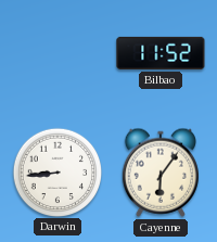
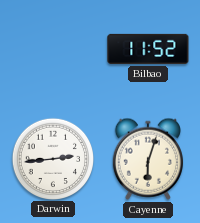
Darwin: 8:44 -> 2:44
Cayenne: 6:06 -> 6:03
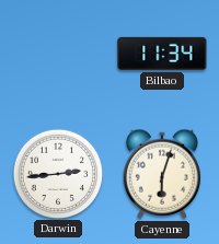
Bilbao: 11:52 -> 11:34
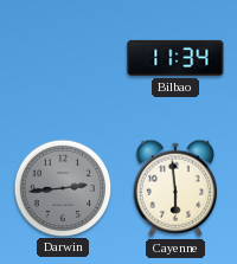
Darwin dial: white -> grey
Cayenne: 6:03 -> 5:59
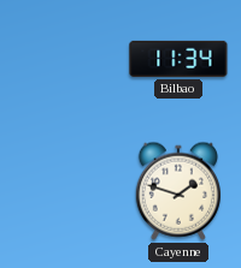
Darwin: 2:44 -> none
Cayenne: 5:59 -> 1:48
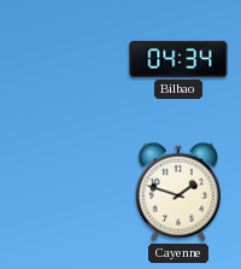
Bilbao: 11:34 -> 04:34
